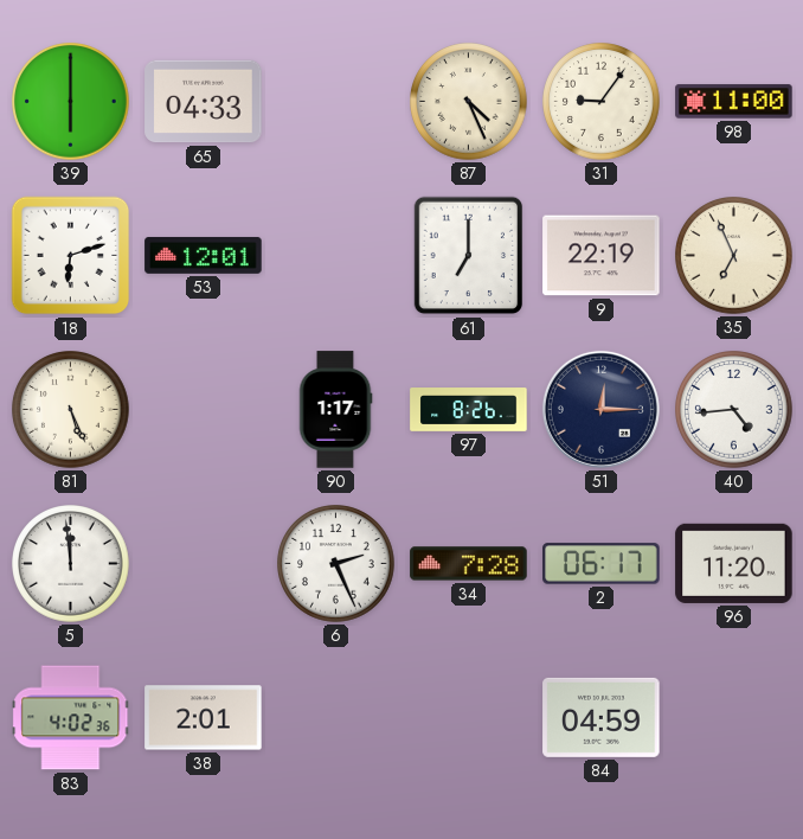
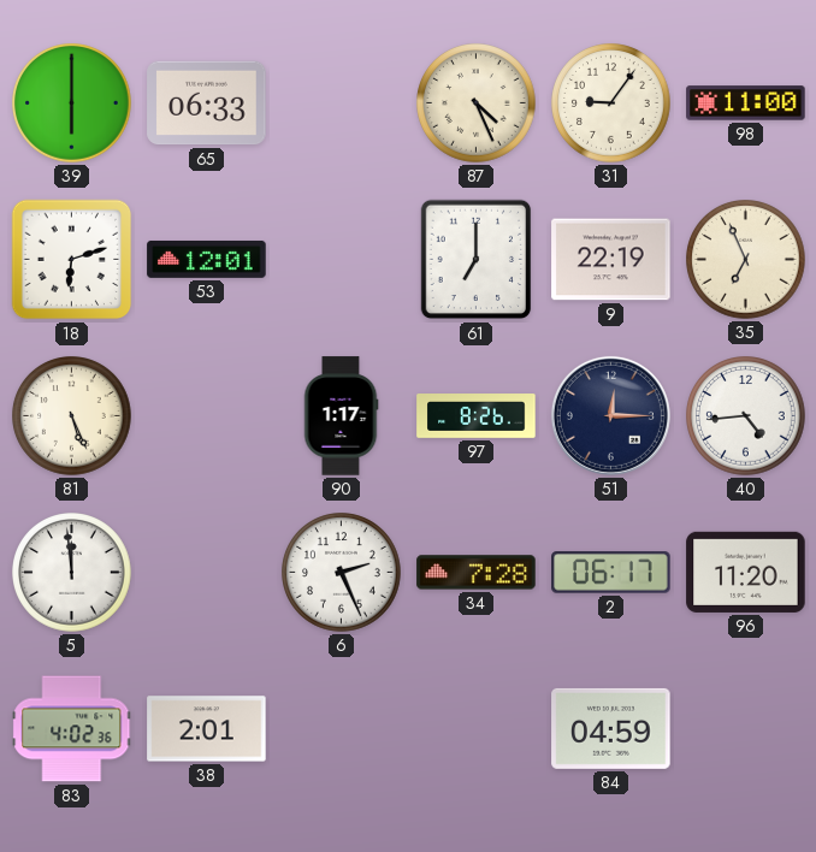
65: 04:33 -> 06:33
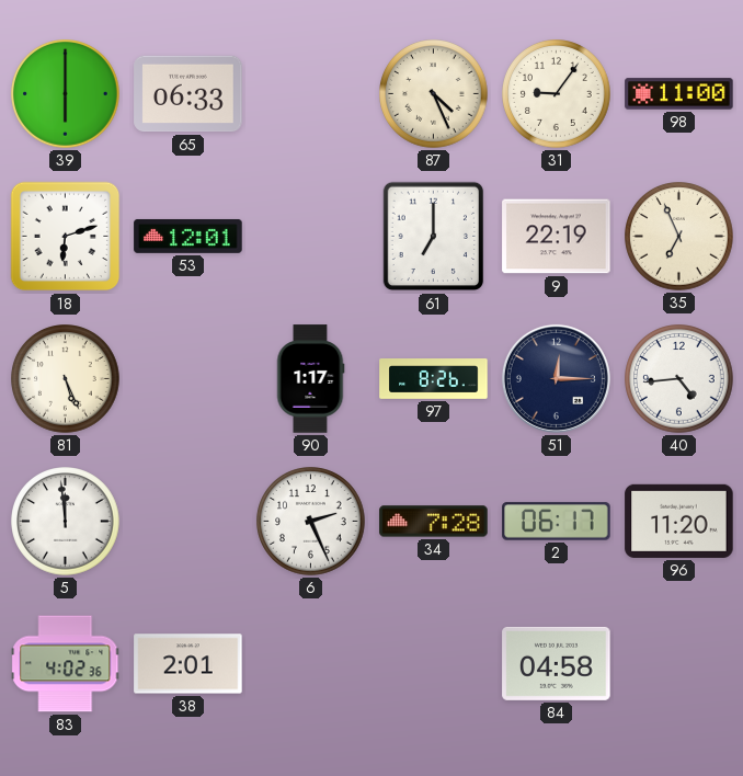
84: 04:59 -> 04:58
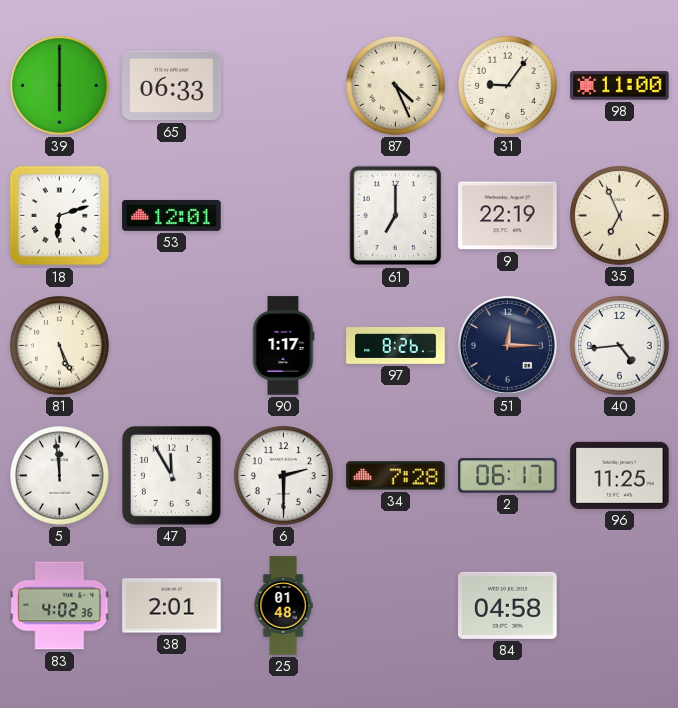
47: none -> 11:55
6: 2:26 -> 2:30
96: 11:20 -> 11:25
25: none -> 01:48
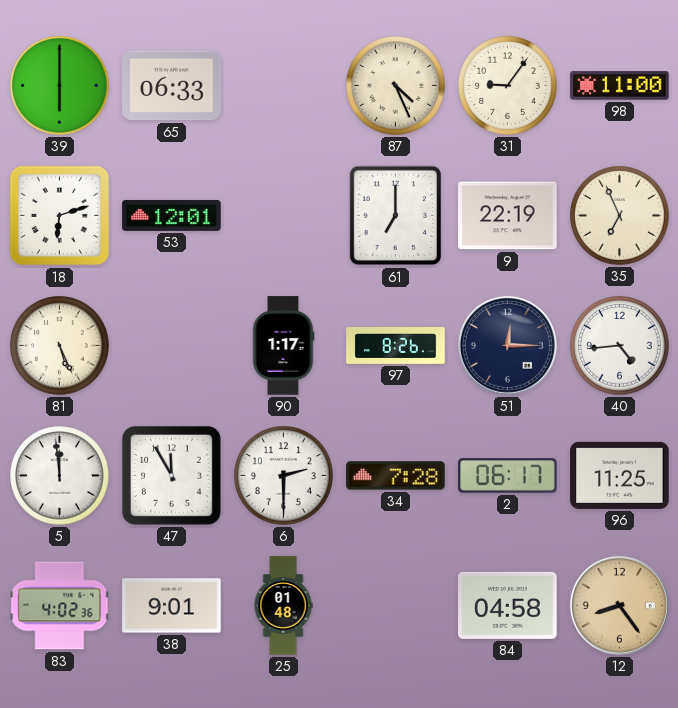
38: 2:01 -> 9:01
12: none -> 8:24
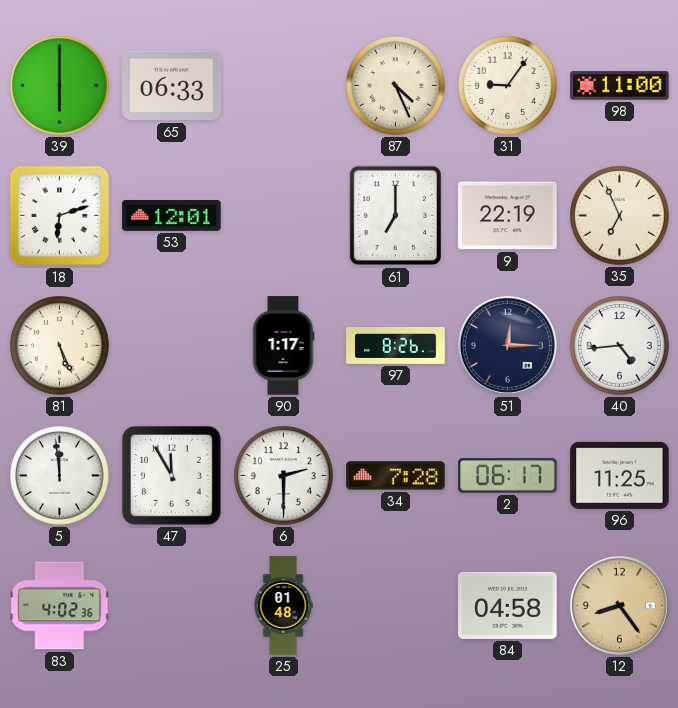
38: 9:01 -> none
